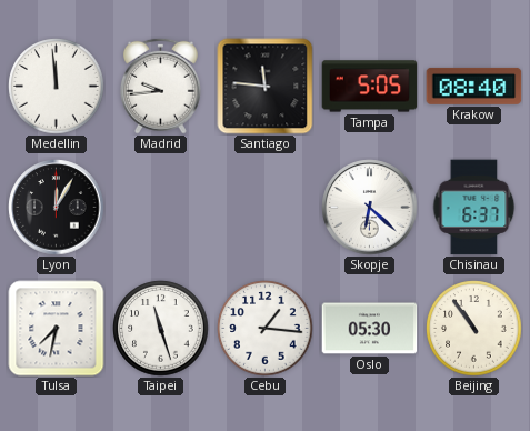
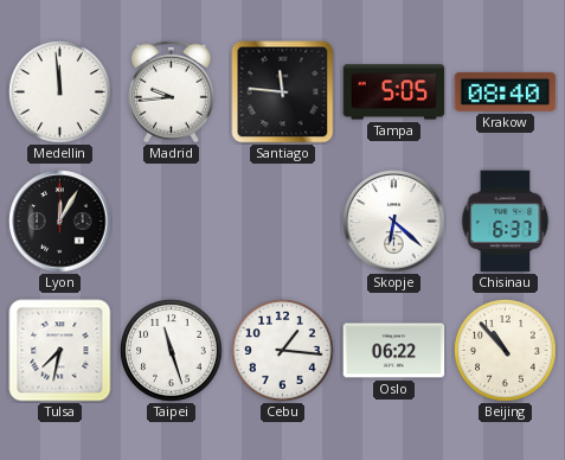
Oslo: 05:30 -> 06:22
Beijing: 10:54 -> 10:53
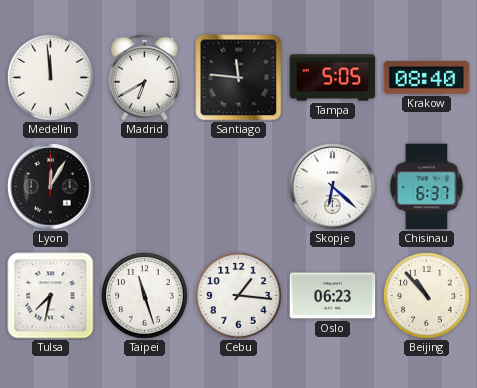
Madrid: 9:44 -> 6:40
Oslo: 06:22 -> 06:23
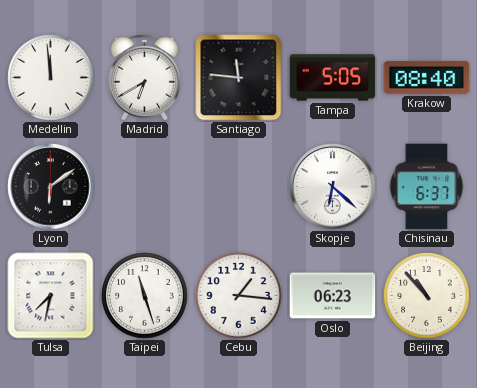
Lyon: 12:05 -> 6:09
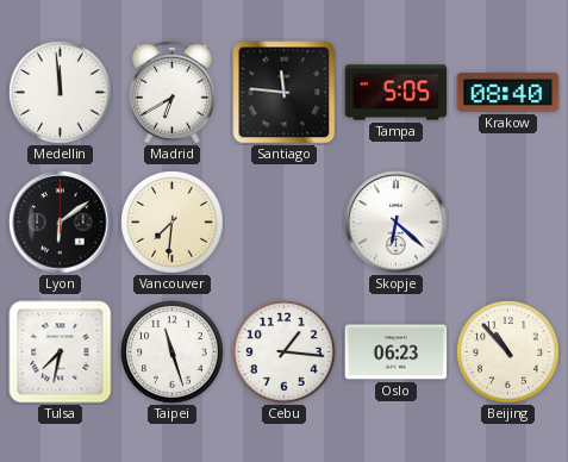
Vancouver: none -> 7:31
Chisinau: 6:37 -> none
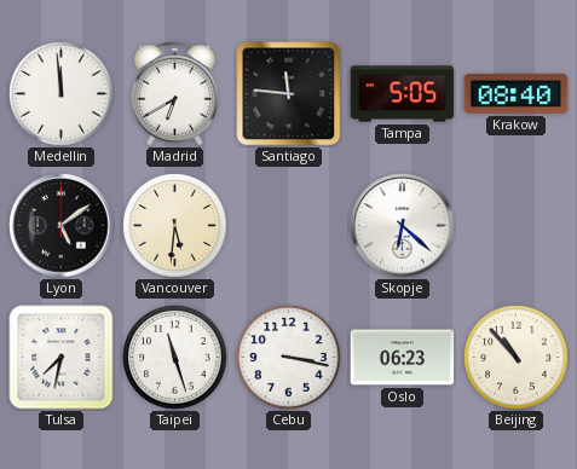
Lyon: 6:09 -> 5:09
Vancouver: 7:31 -> 5:31
Cebu: 1:16 -> 3:17
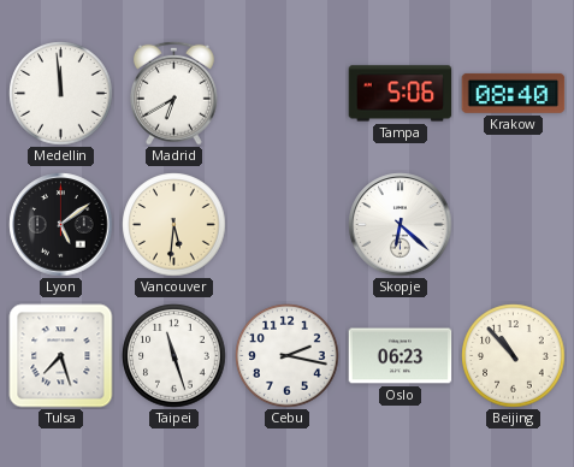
Santiago: 11:46 -> none
Tampa: 5:05 -> 5:06
Tulsa: 7:32 -> 7:27
Cebu: 3:17 -> 2:17
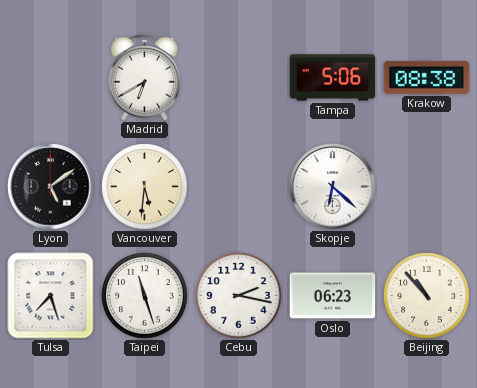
Medellin: 11:59 -> none
Krakow: 08:40 -> 08:38
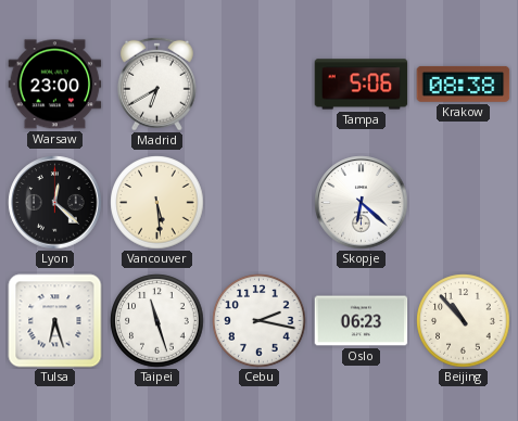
Warsaw: none -> 23:00
Lyon: 5:09 -> 12:22
Vancouver: 5:31 -> 5:29
Tulsa: 7:27 -> 6:27
